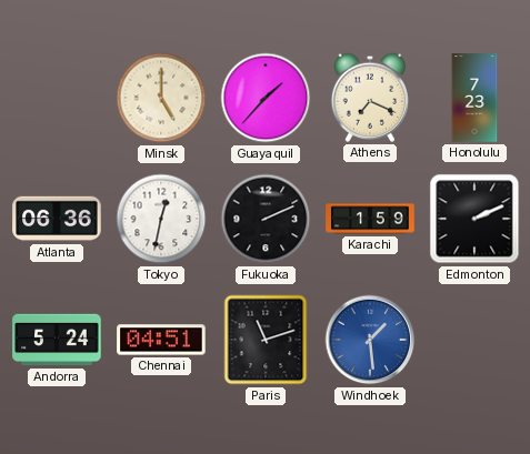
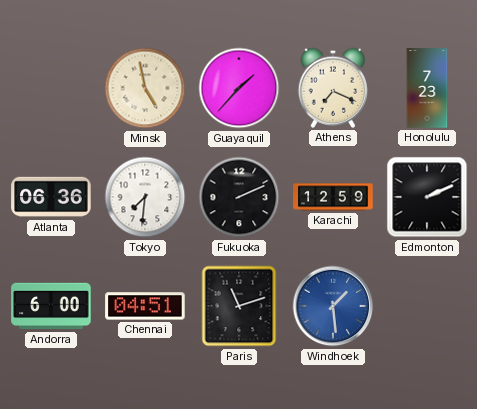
Minsk: 5:00 -> 4:58
Tokyo: 12:32 -> 7:31
Karachi: 1:59 -> 12:59
Andorra: 5:24 -> 6:00
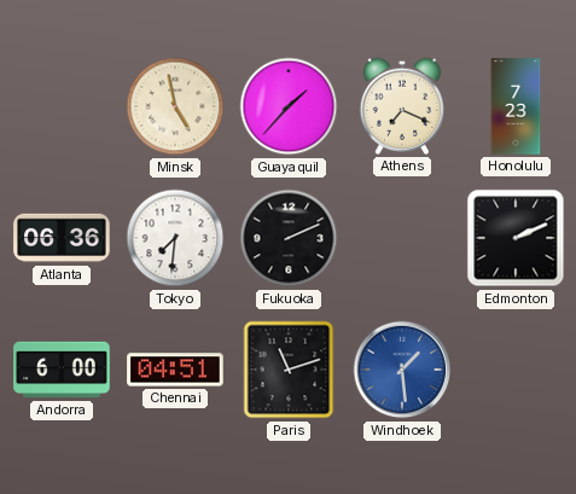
Karachi: 12:59 -> none
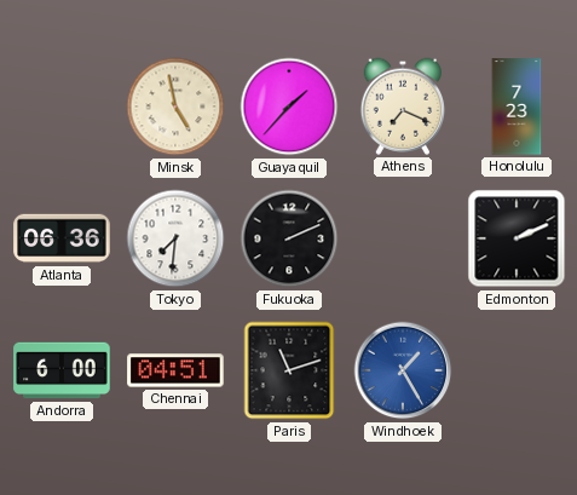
Windhoek: 1:29 -> 1:25
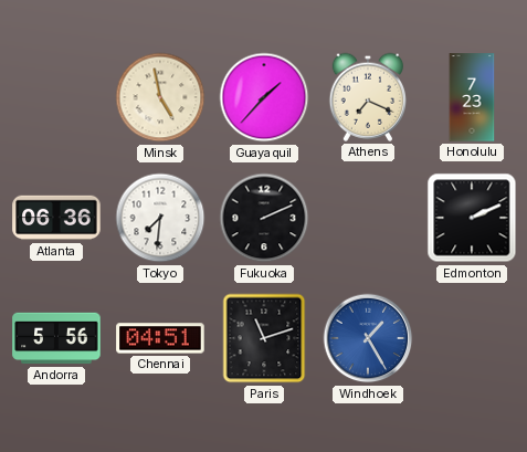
Andorra: 6:00 -> 5:56
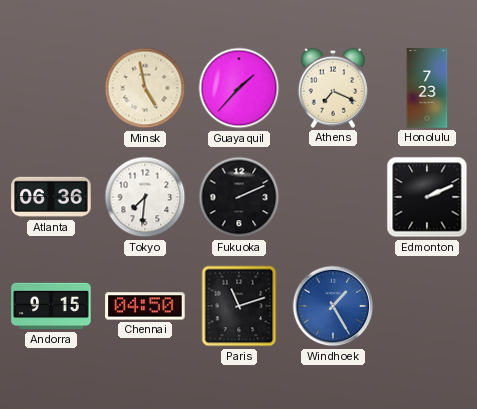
Andorra: 5:56 -> 9:15
Chennai: 04:51 -> 04:50
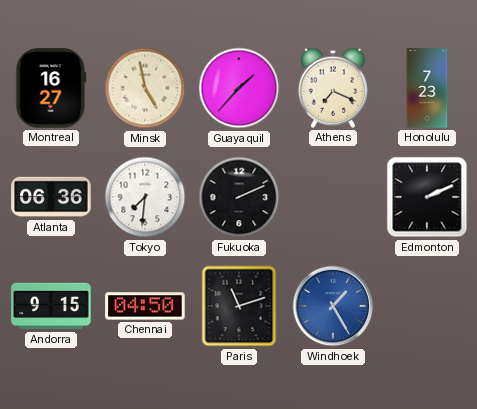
Montreal: none -> 16:27
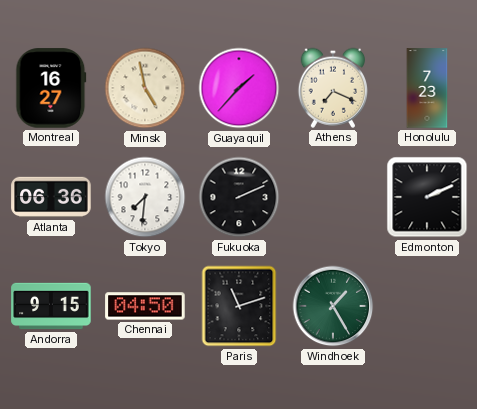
Windhoek dial: blue -> green
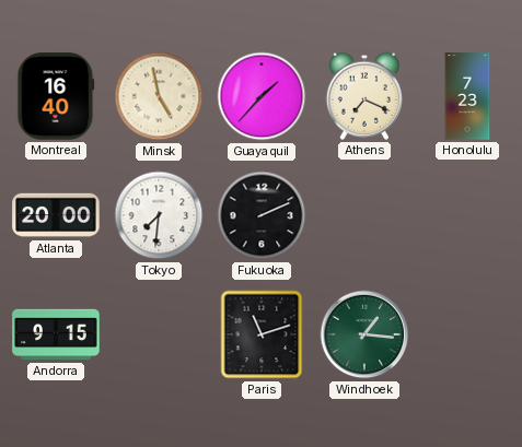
Montreal: 16:27 -> 16:40
Atlanta: 06:36 -> 20:00
Edmonton: 2:11 -> none
Chennai: 04:50 -> none
Windhoek: 1:25 -> 1:16
